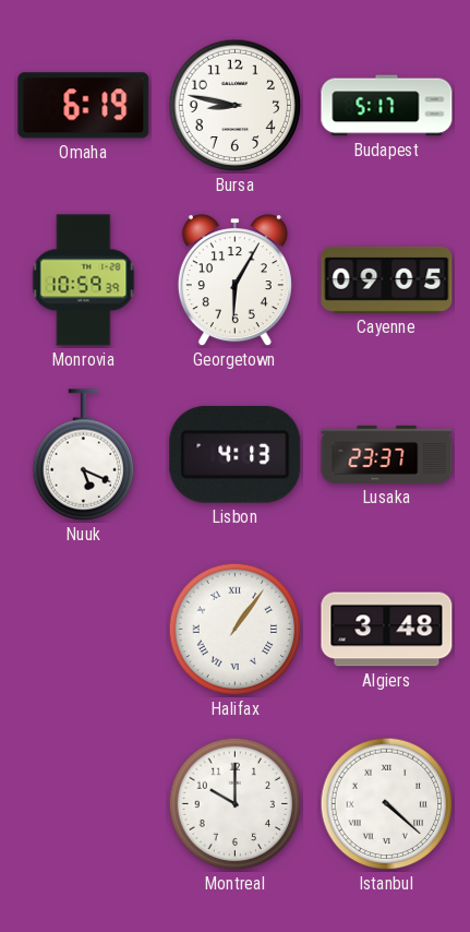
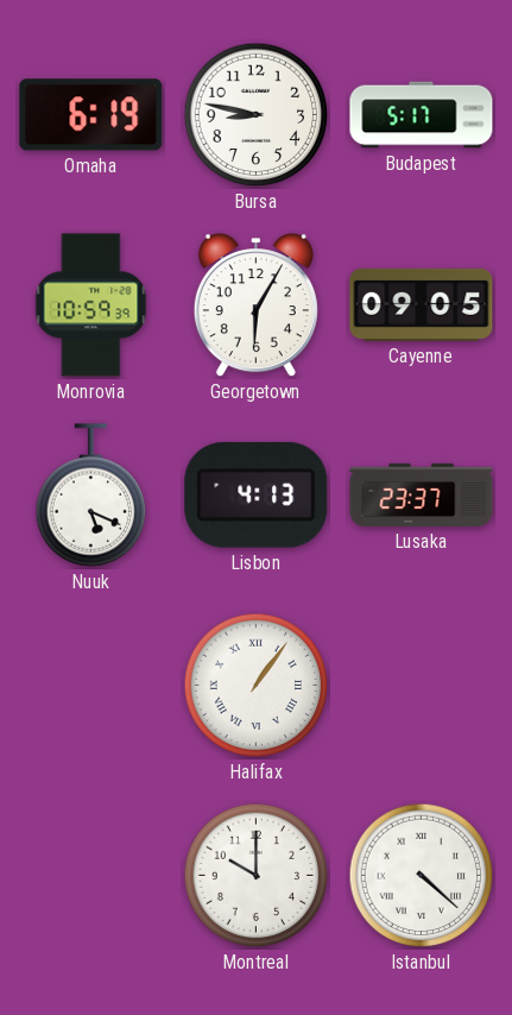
Algiers: 3:48 -> none
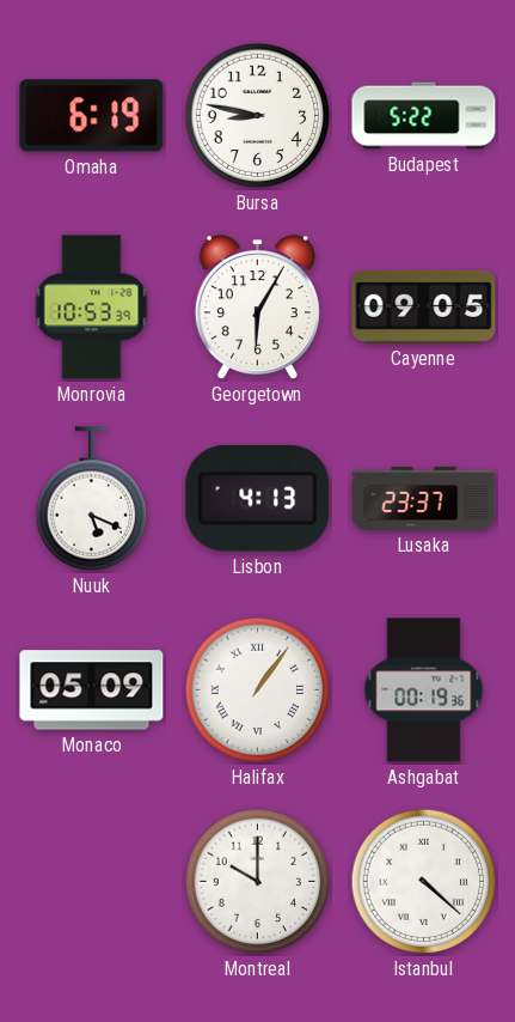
Budapest: 5:17 -> 5:22
Monrovia: 10:59 -> 10:53
Monaco: none -> 05:09
Ashgabat: none -> 00:19
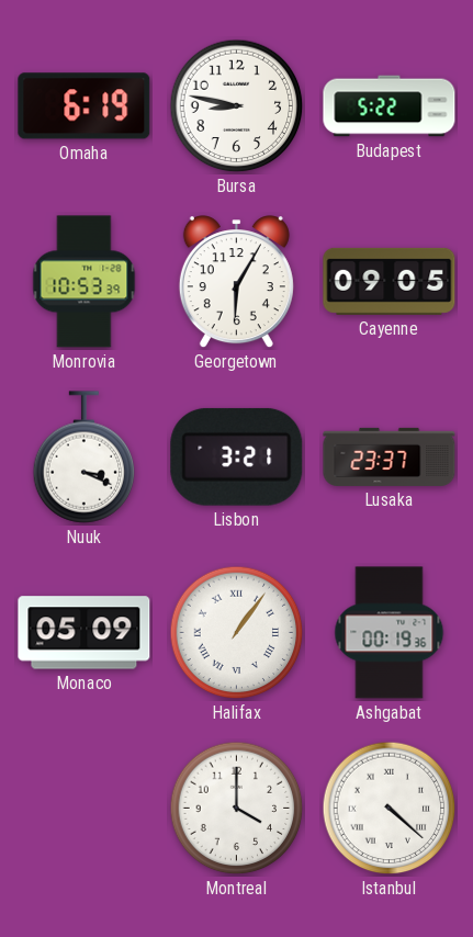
Nuuk: 5:19 -> 3:19
Lisbon: 4:13 -> 3:21
Montreal: 10:00 -> 4:00
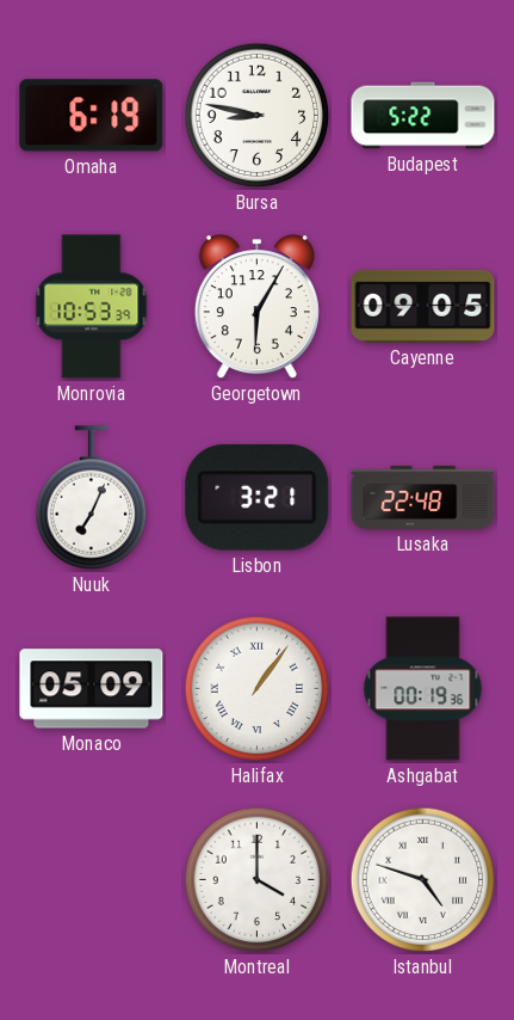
Nuuk: 3:19 -> 7:04
Lusaka: 23:37 -> 22:48
Istanbul: 4:22 -> 4:48
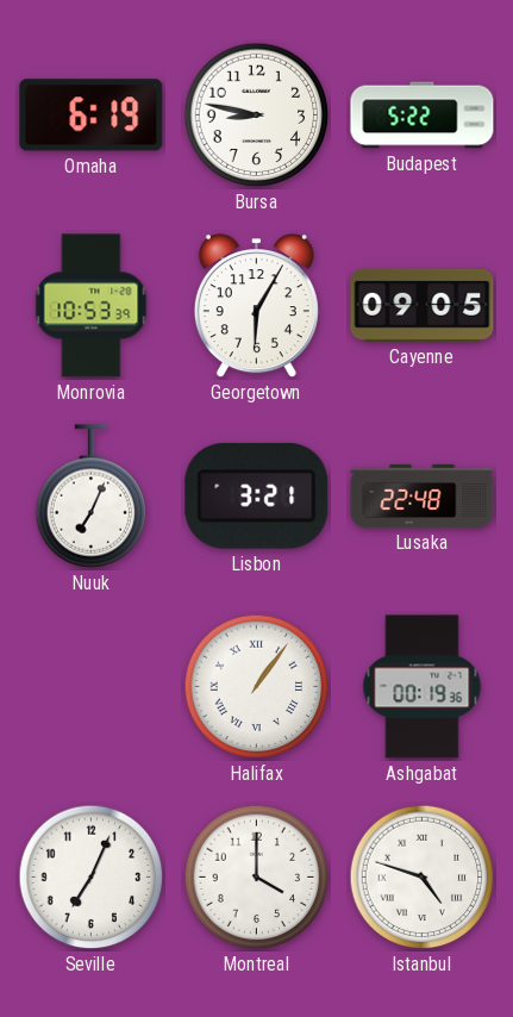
Monaco: 05:09 -> none
Seville: none -> 7:04
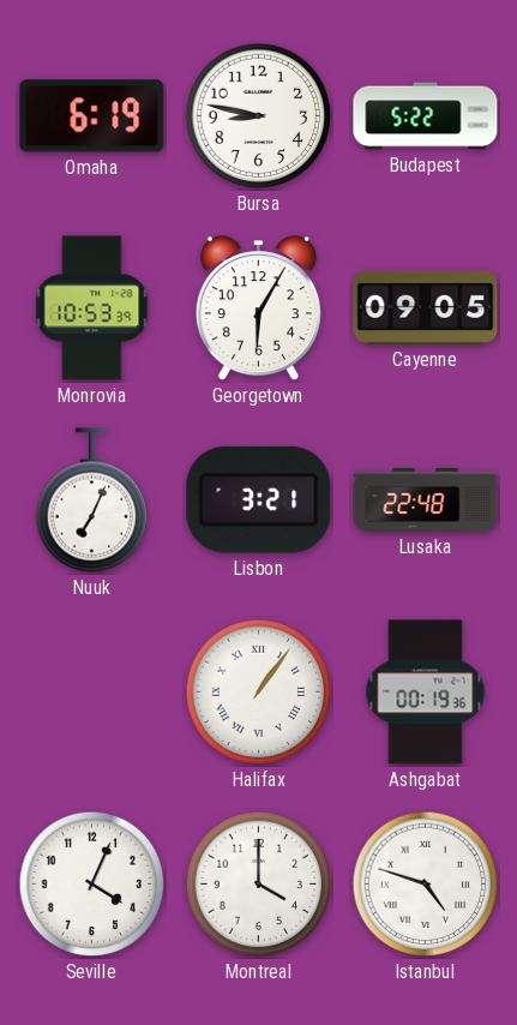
Seville: 7:04 -> 4:04
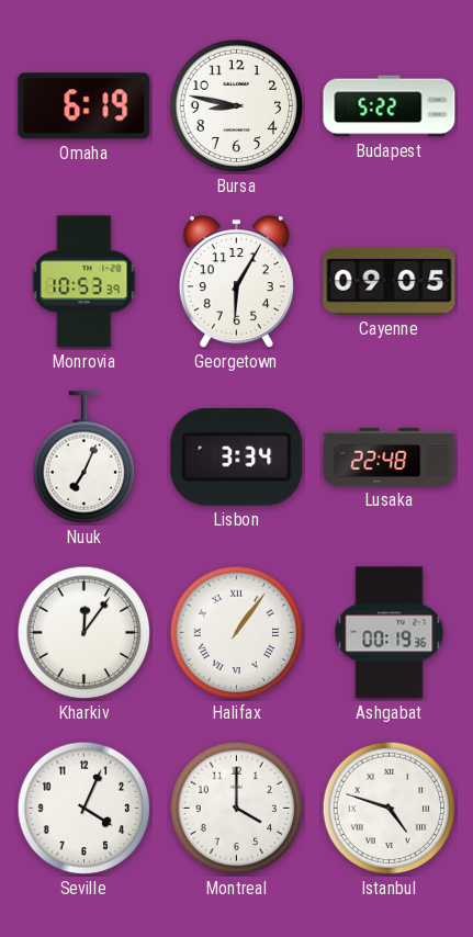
Lisbon: 3:21 -> 3:34
Kharkiv: none -> 12:06
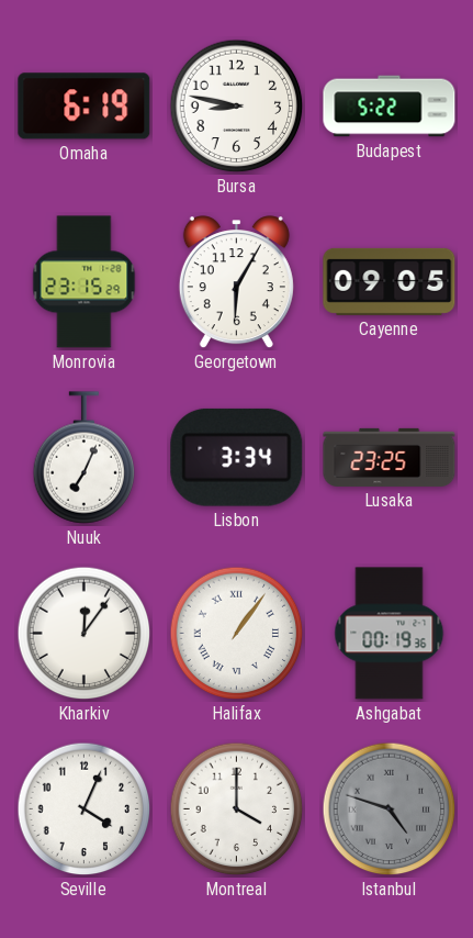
Monrovia: 10:53 -> 23:15
Lusaka: 22:48 -> 23:25
Istanbul dial: white -> grey
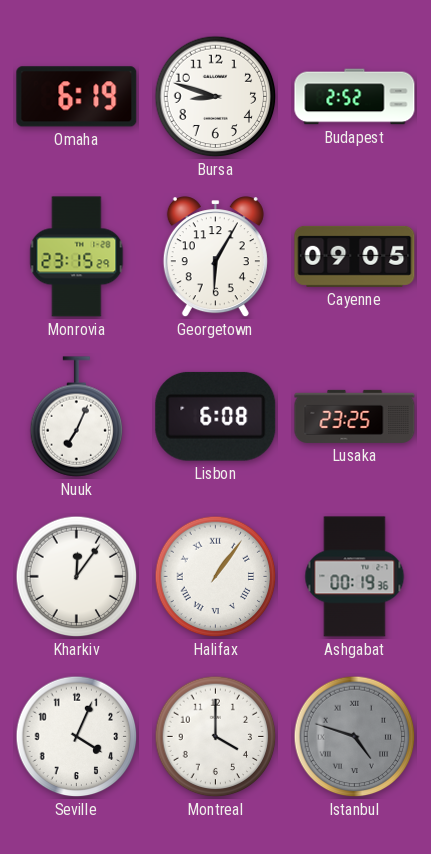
Bursa: 8:47 -> 8:48
Budapest: 5:22 -> 2:52
Lisbon: 3:34 -> 6:08
